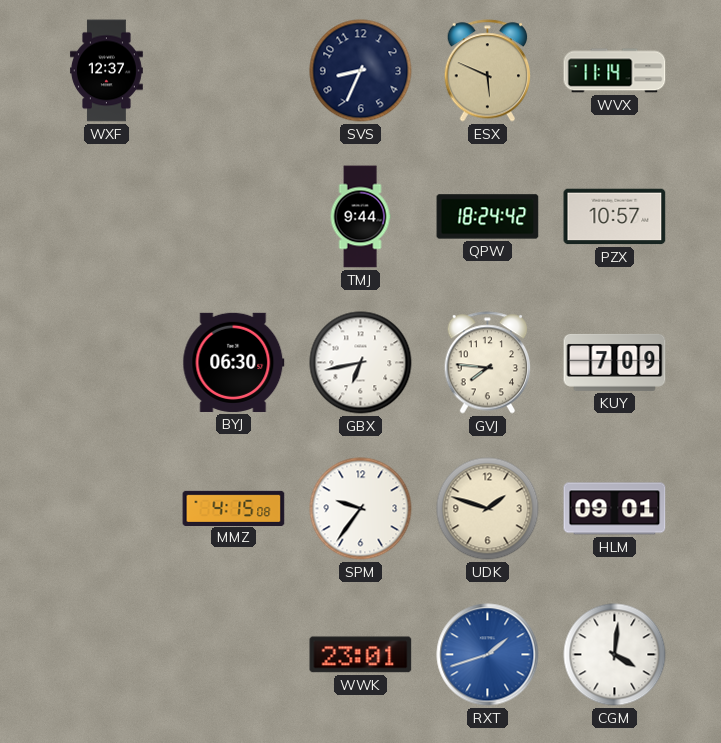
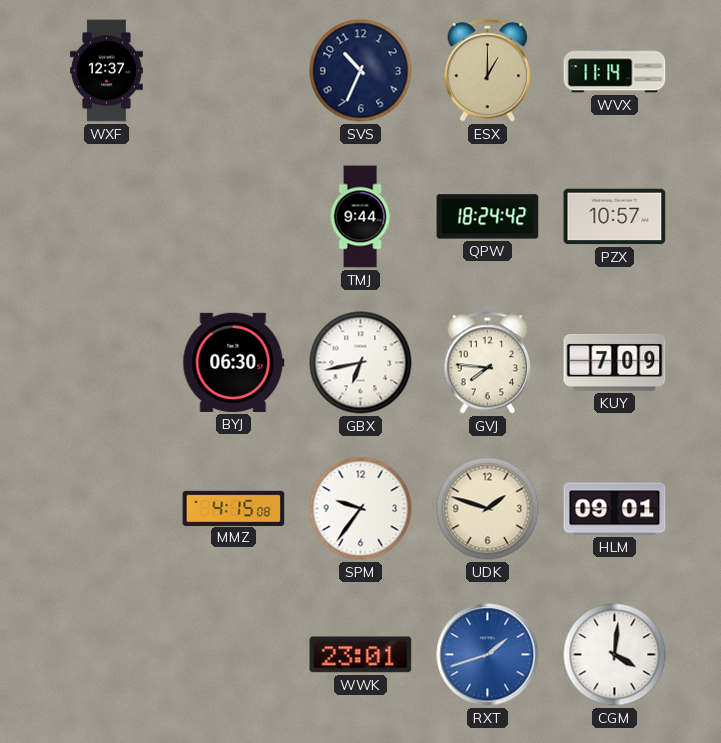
SVS: 8:34 -> 10:34
ESX: 5:49 -> 1:00
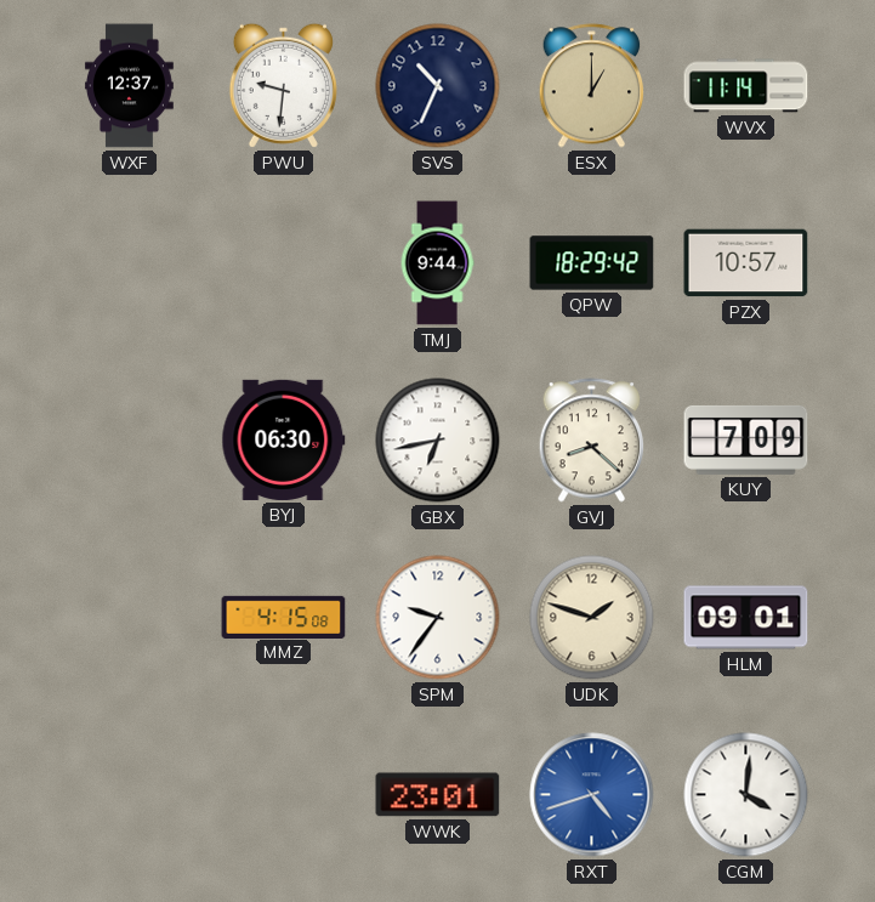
PWU: none -> 9:31
QPW: 18:24 -> 18:29
GVJ: 7:46 -> 8:22
RXT: 1:42 -> 4:42
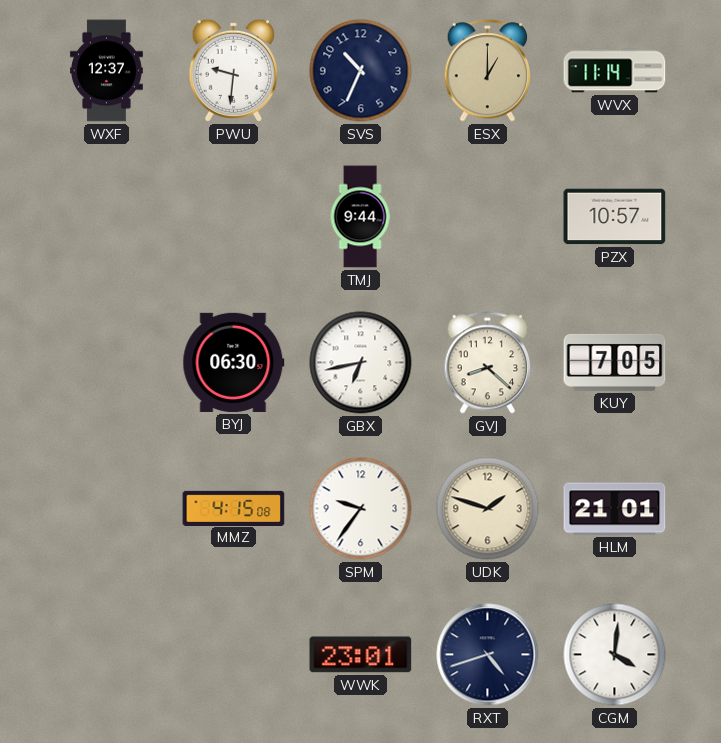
QPW: 18:29 -> none
KUY: 7:09 -> 7:05
HLM: 09:01 -> 21:01
RXT dial: blue -> navy
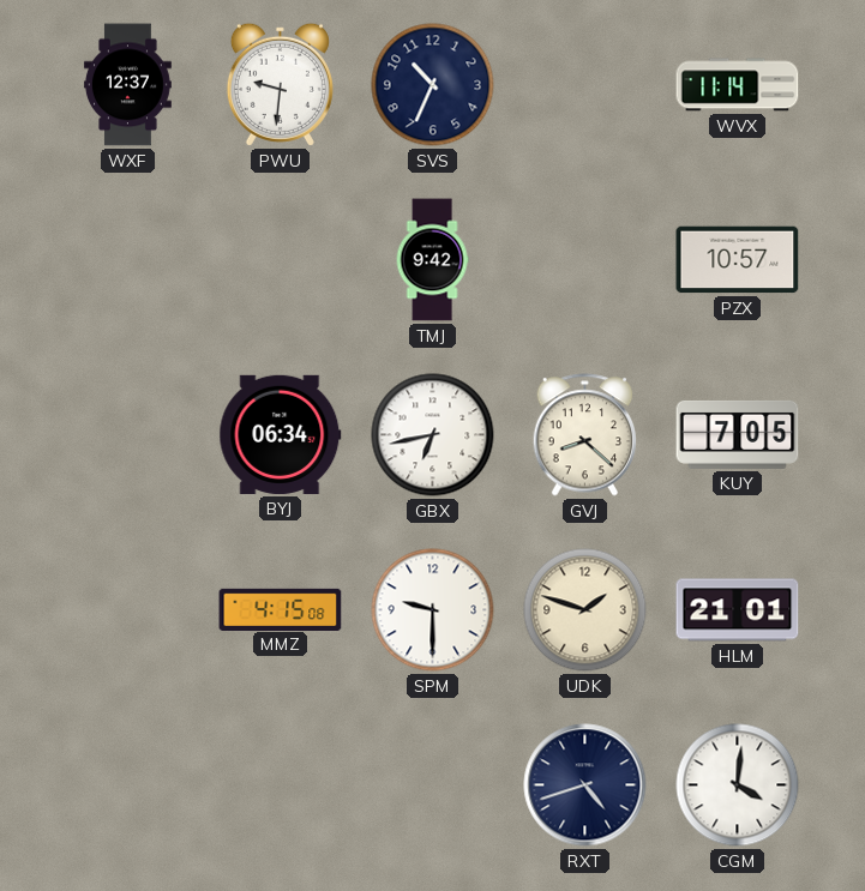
ESX: 1:00 -> none
TMJ: 9:44 -> 9:42
BYJ: 06:30 -> 06:34
SPM: 9:36 -> 9:30
WWK: 23:01 -> none
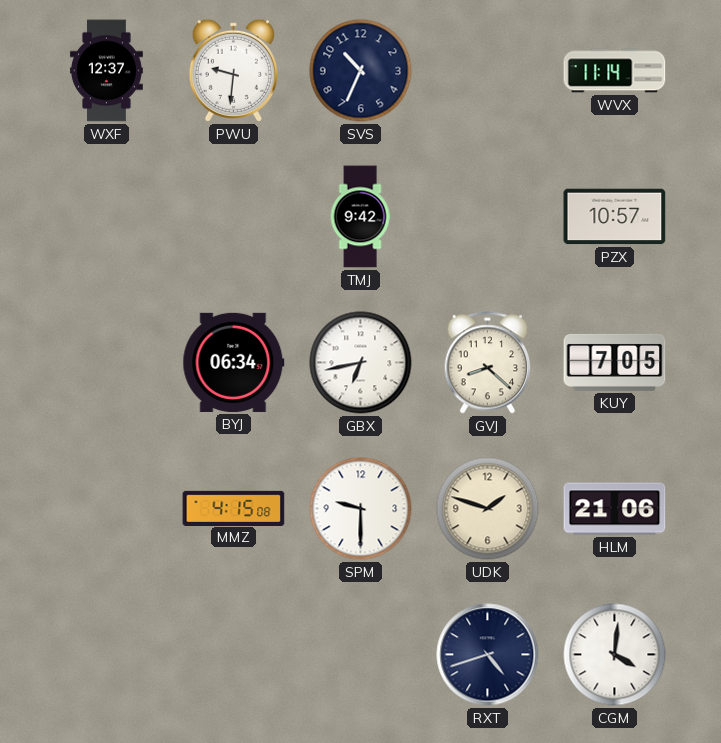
HLM: 21:01 -> 21:06
